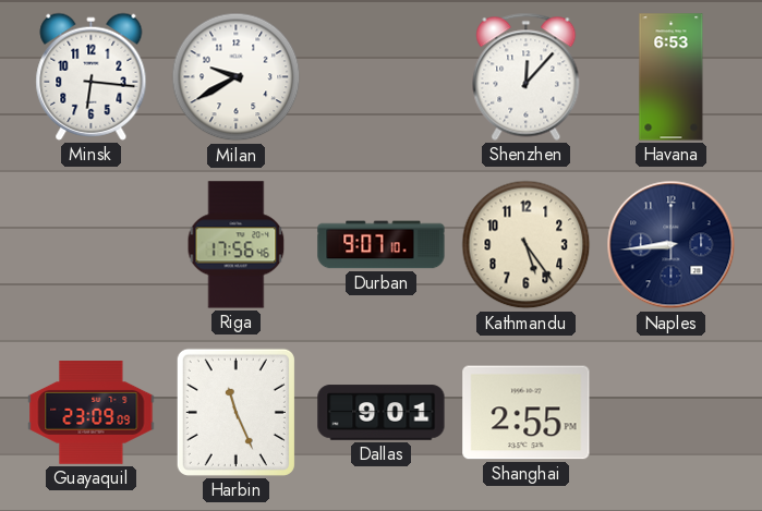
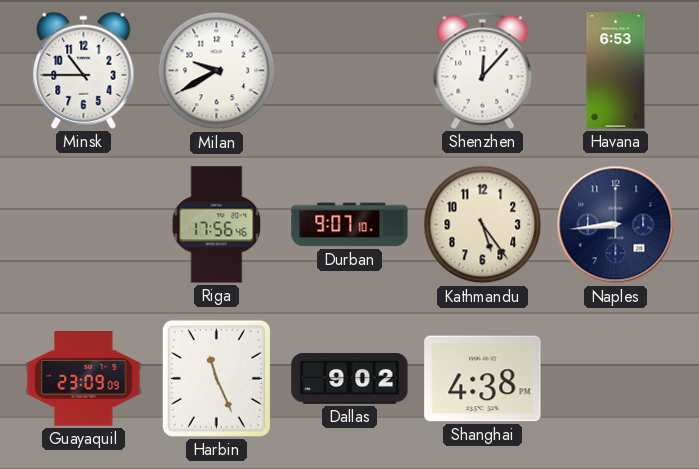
Minsk: 6:16 -> 10:45
Dallas: 9:01 -> 9:02
Shanghai: 2:55 -> 4:38
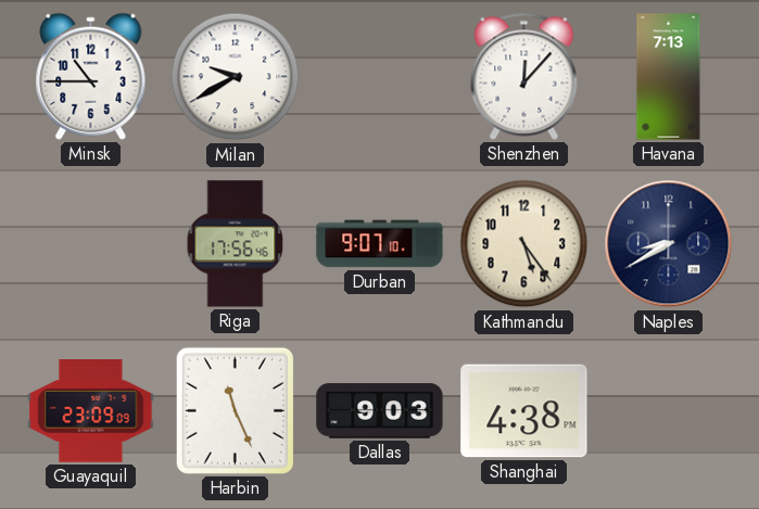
Havana: 6:53 -> 7:13
Naples: 8:44 -> 8:40
Dallas: 9:02 -> 9:03
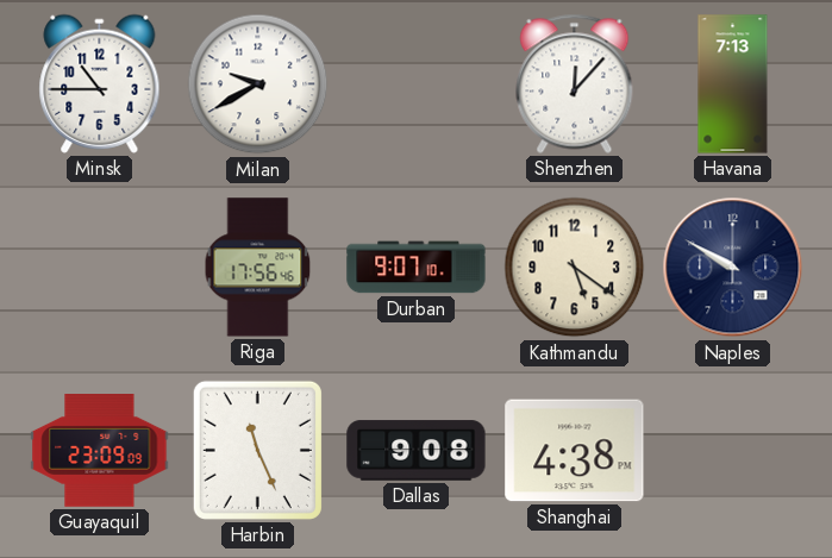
Kathmandu: 5:24 -> 5:21
Naples: 8:40 -> 9:50
Dallas: 9:03 -> 9:08
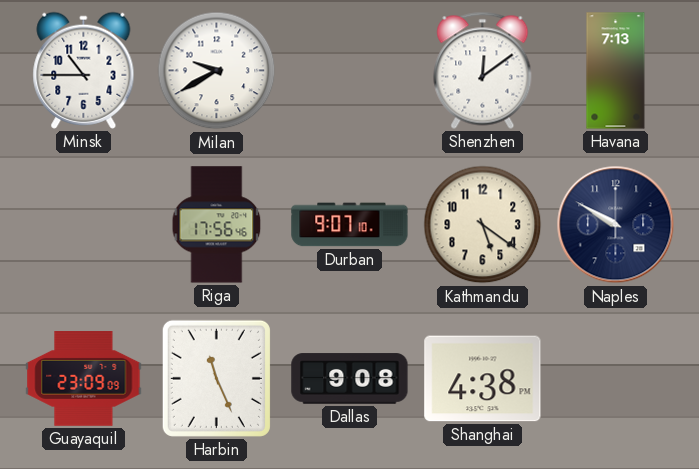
Shenzhen: 12:07 -> 12:09
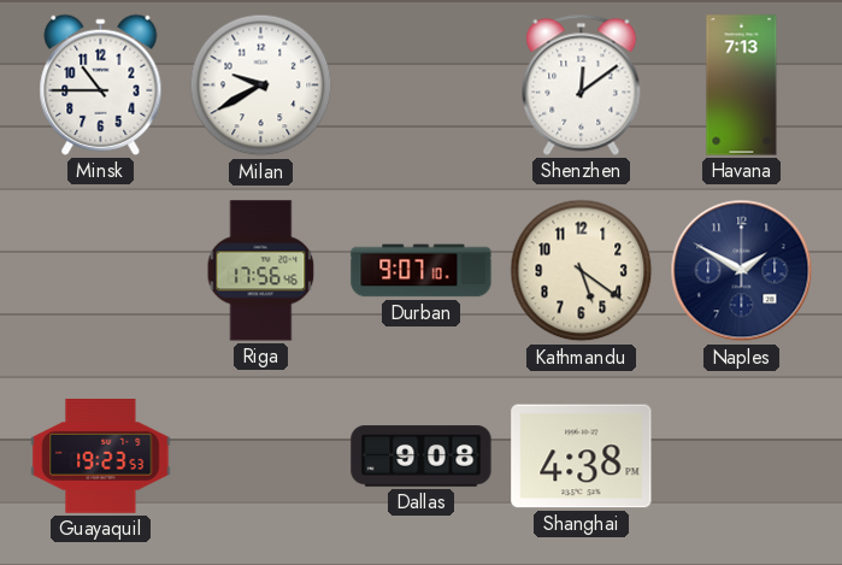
Naples: 9:50 -> 1:50
Guayaquil: 23:09 -> 19:23
Harbin: 11:26 -> none
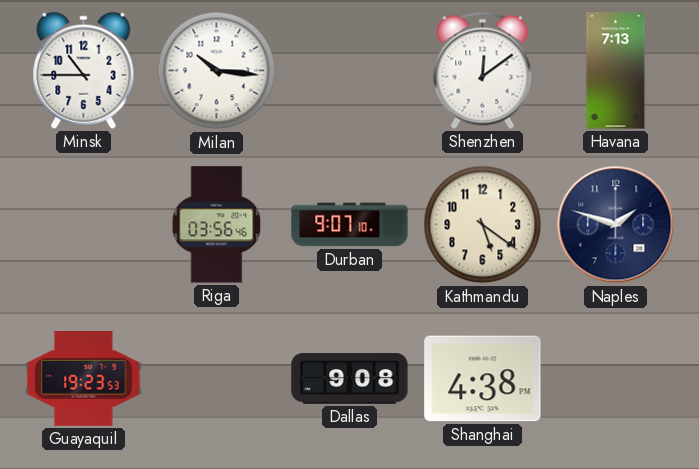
Milan: 9:40 -> 10:16
Riga: 17:56 -> 03:56
Naples: 1:50 -> 1:48
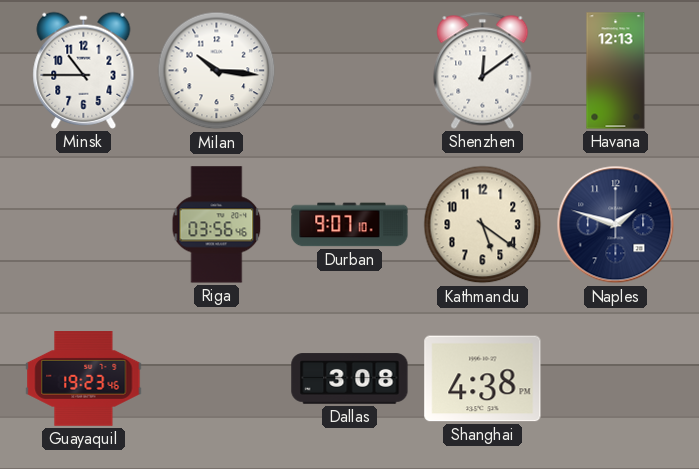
Havana: 7:13 -> 12:13
Guayaquil: 19:23:53 -> 19:23:46
Dallas: 9:08 -> 3:08
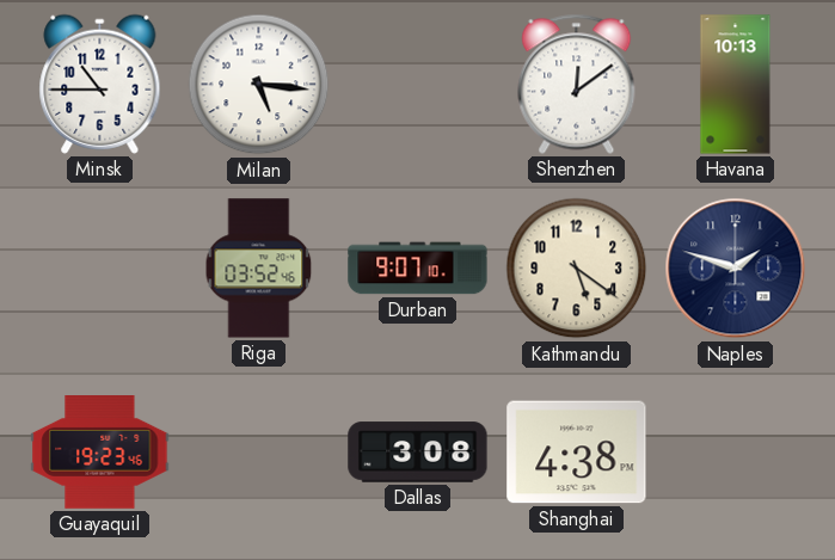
Milan: 10:16 -> 5:16
Havana: 12:13 -> 10:13
Riga: 03:56 -> 03:52
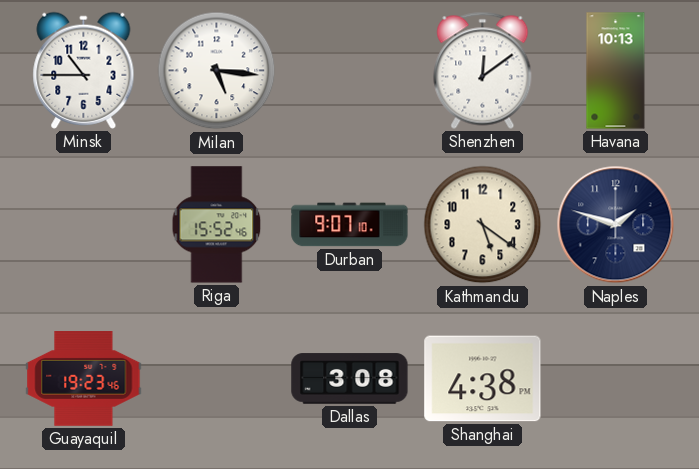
Riga: 03:52 -> 15:52
